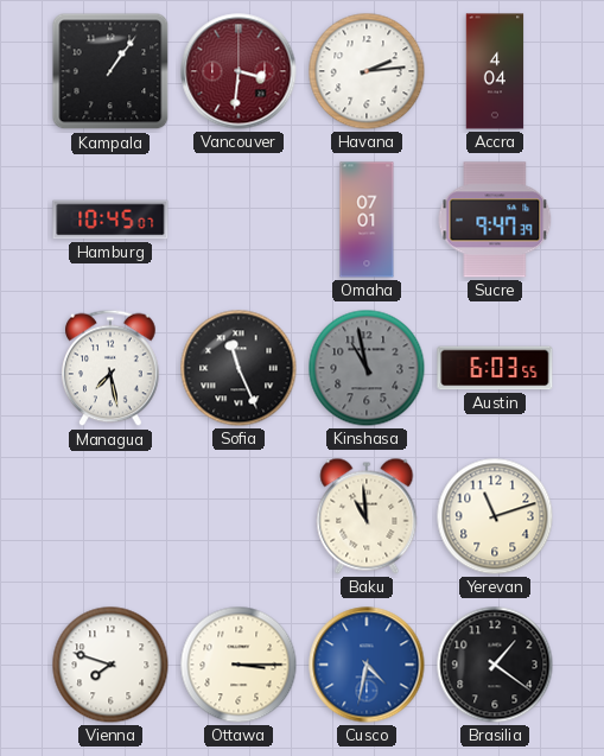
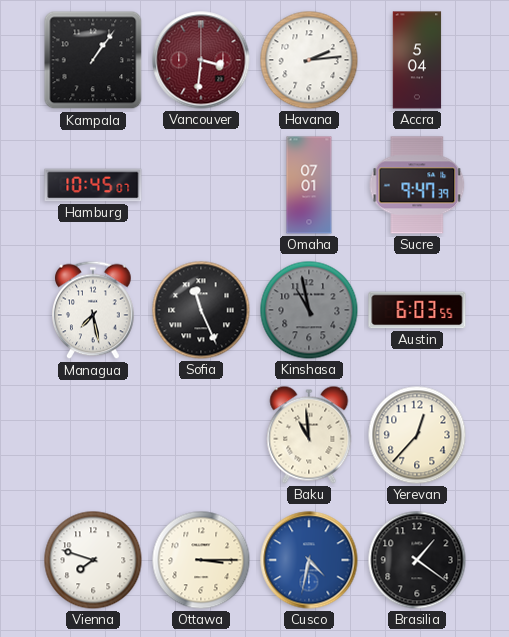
Accra: 4:04 -> 5:04
Yerevan: 11:12 -> 12:37
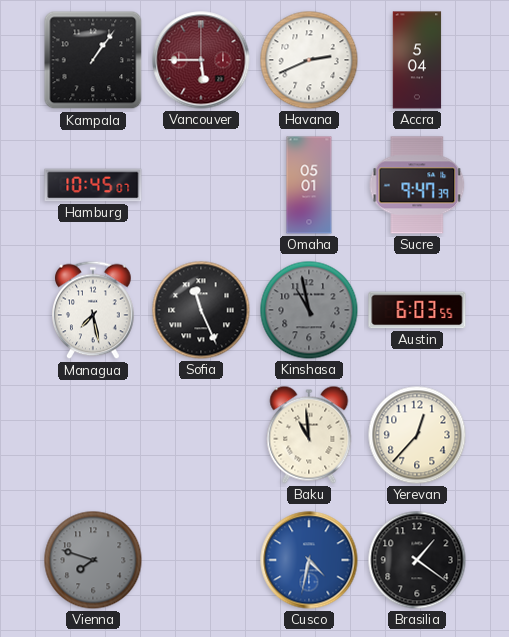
Vancouver: 3:31 -> 5:45
Havana: 2:14 -> 2:41
Omaha: 07:01 -> 05:01
Vienna dial: white -> grey
Ottawa: 3:15 -> none
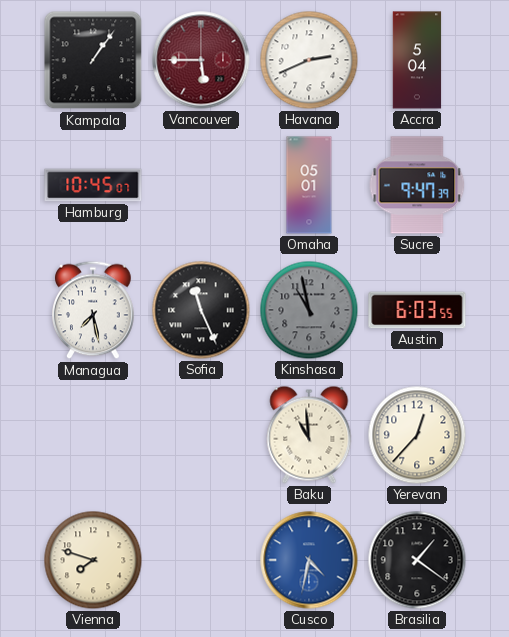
Vienna dial: grey -> cream
